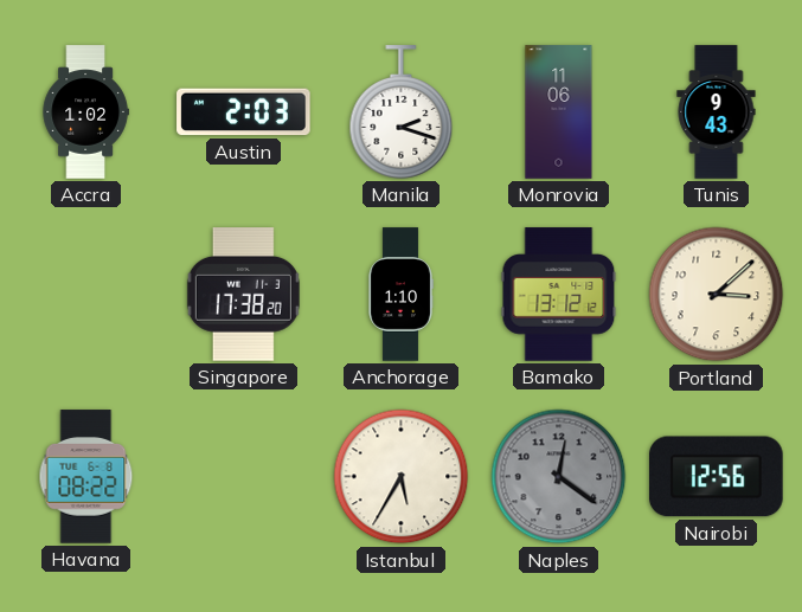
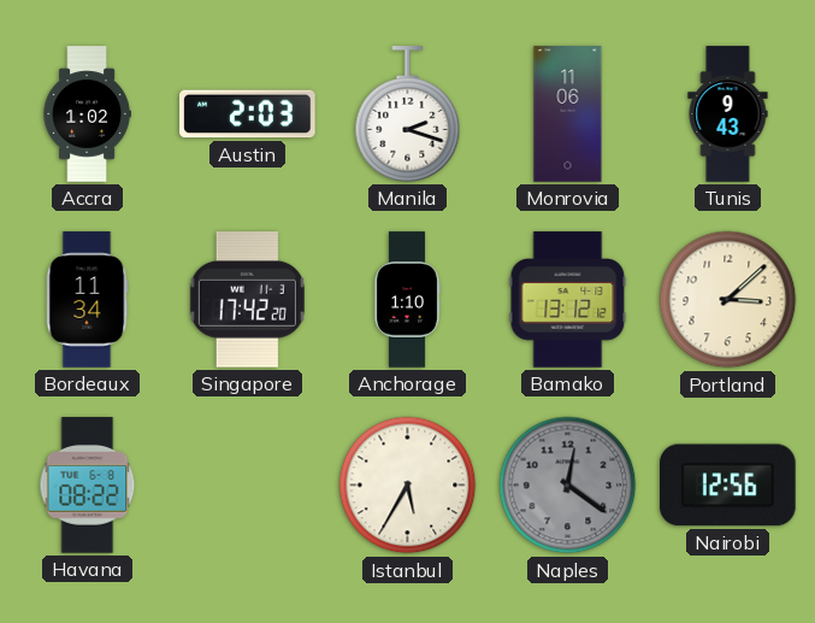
Bordeaux: none -> 11:34
Singapore: 17:38 -> 17:42
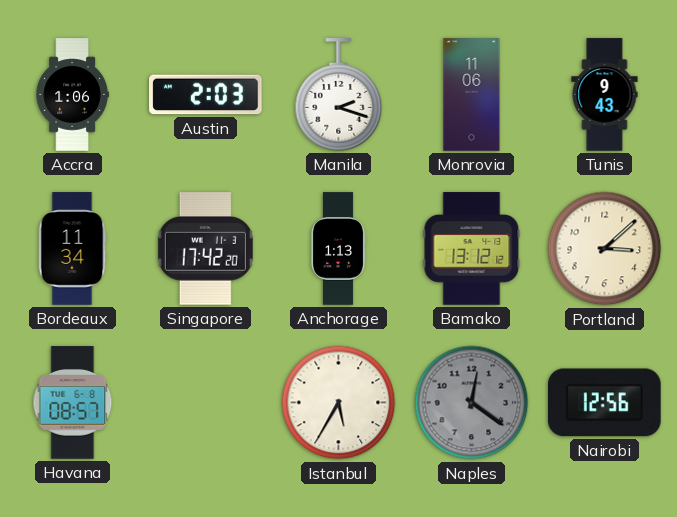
Accra: 1:02 -> 1:06
Anchorage: 1:10 -> 1:13
Havana: 08:22 -> 08:57
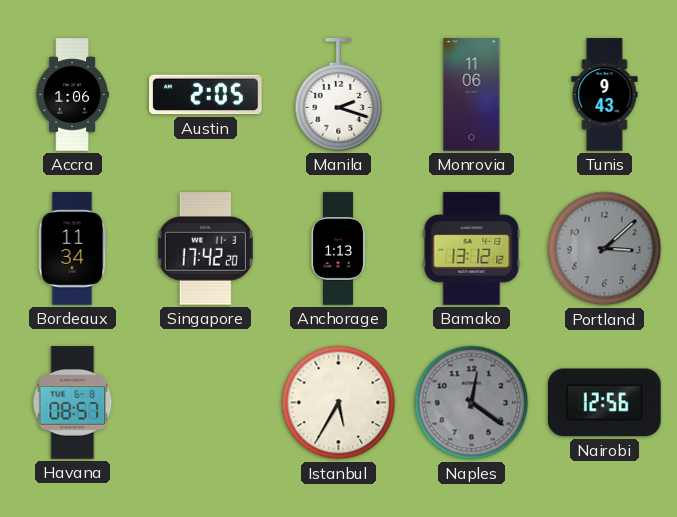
Austin: 2:03 -> 2:05
Portland dial: cream -> grey
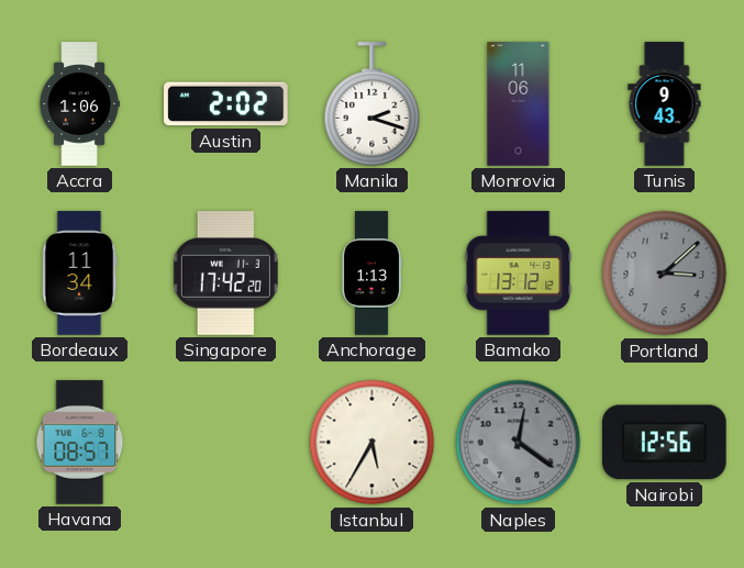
Austin: 2:05 -> 2:02
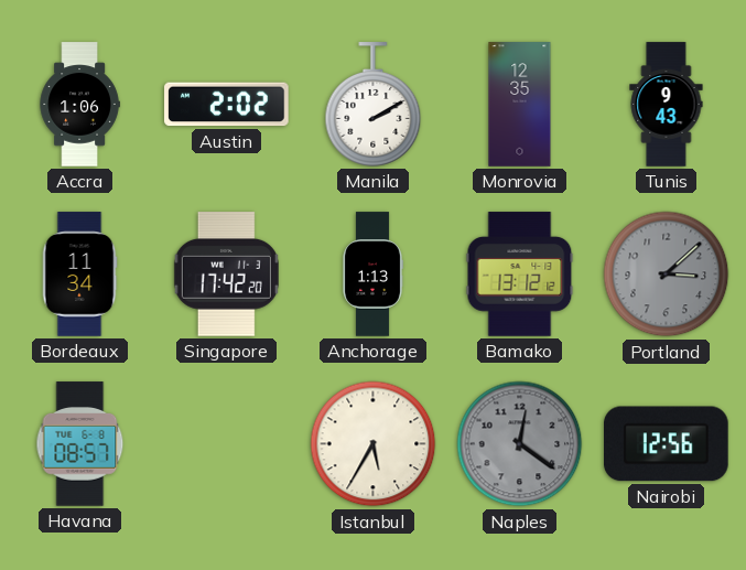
Manila: 2:18 -> 2:10
Monrovia: 11:06 -> 12:35
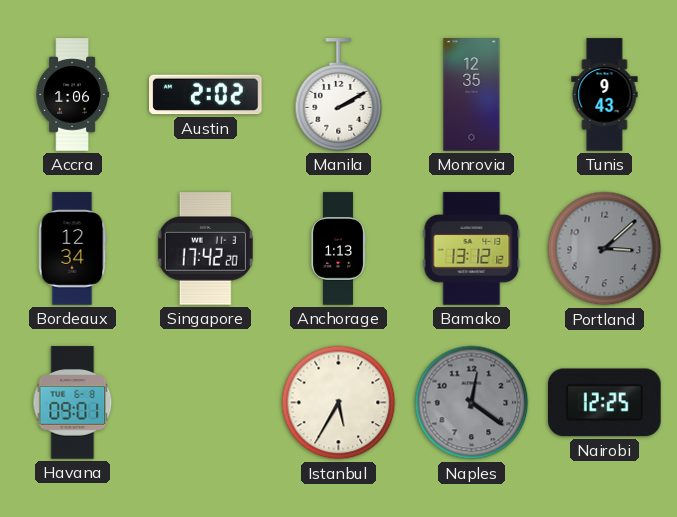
Bordeaux: 11:34 -> 12:34
Havana: 08:57 -> 09:01
Nairobi: 12:56 -> 12:25
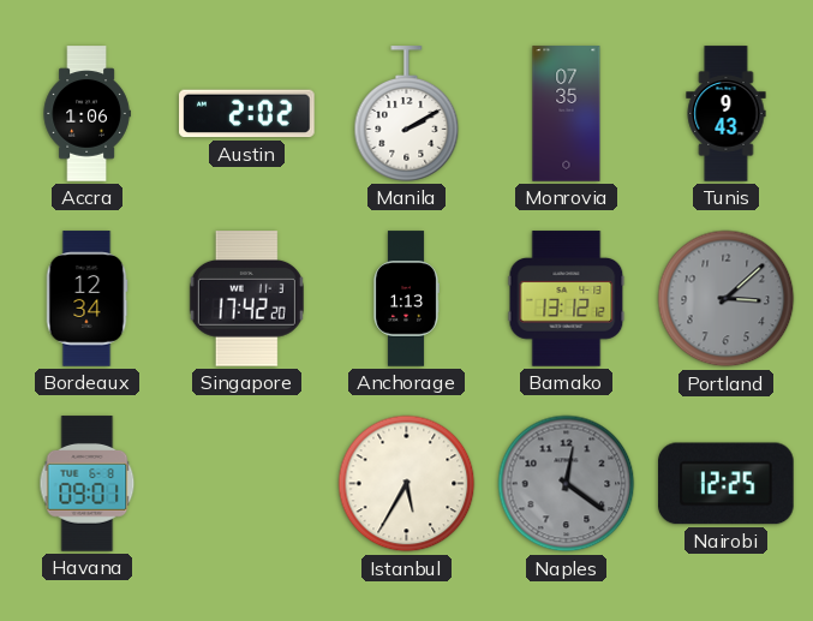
Monrovia: 12:35 -> 07:35
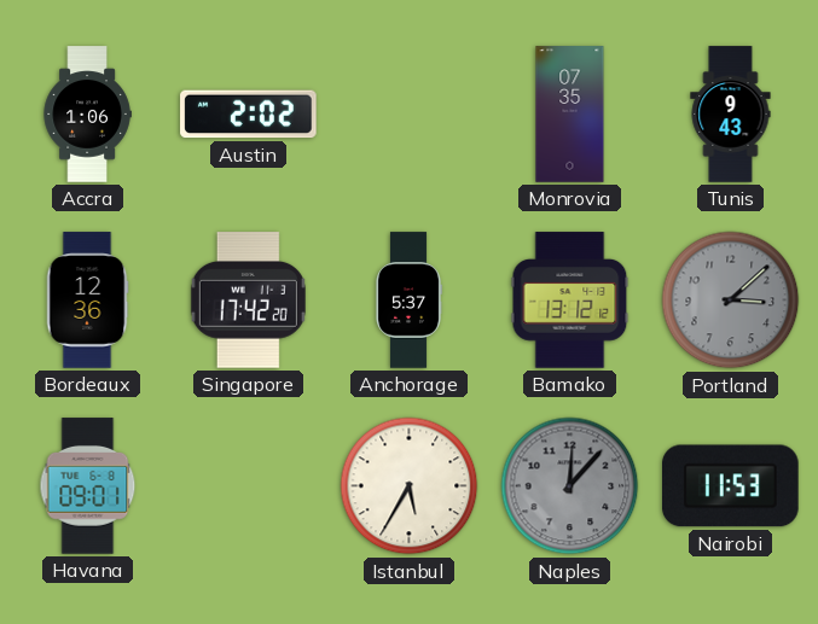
Manila: 2:10 -> none
Bordeaux: 12:34 -> 12:36
Anchorage: 1:13 -> 5:37
Naples: 12:21 -> 12:07
Nairobi: 12:25 -> 11:53
